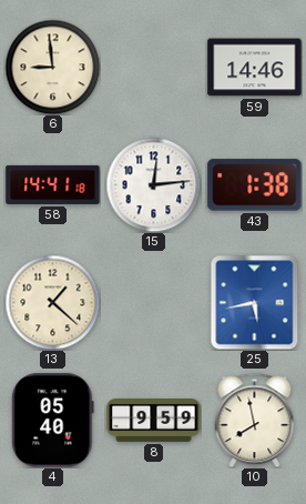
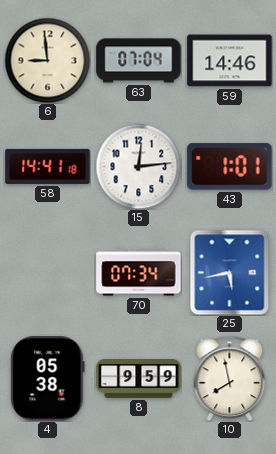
63: none -> 07:04
43: 1:38 -> 1:01
13: 1:22 -> none
70: none -> 07:34
4: 05:40 -> 05:38
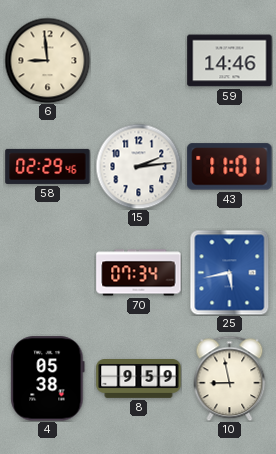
63: 07:04 -> none
58: 14:41 -> 02:29
15: 12:14 -> 2:14
43: 1:01 -> 11:01
10: 7:58 -> 8:58
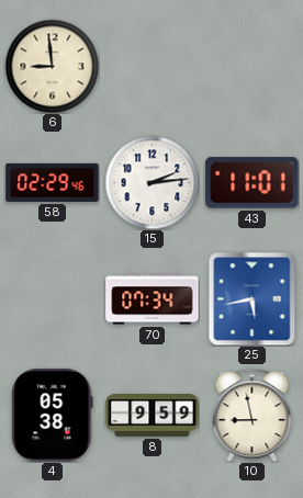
59: 14:46 -> none
